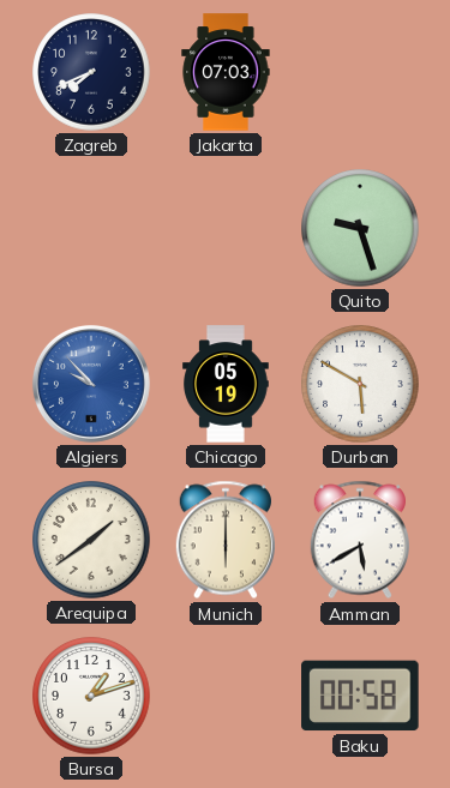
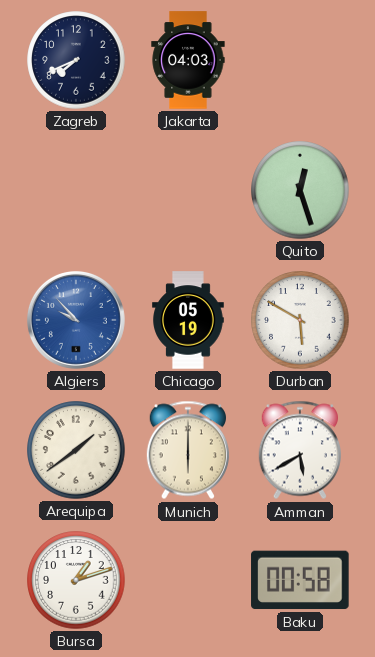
Jakarta: 07:03 -> 04:03
Quito: 9:27 -> 12:27
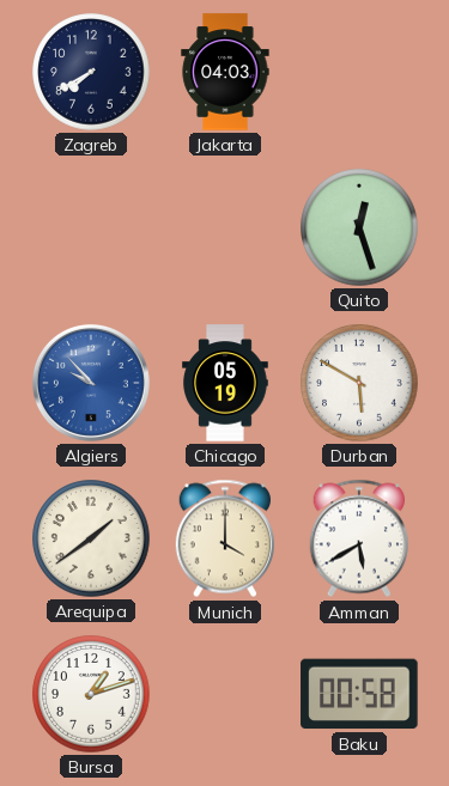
Zagreb: 7:41 -> 7:40
Munich: 6:00 -> 4:00
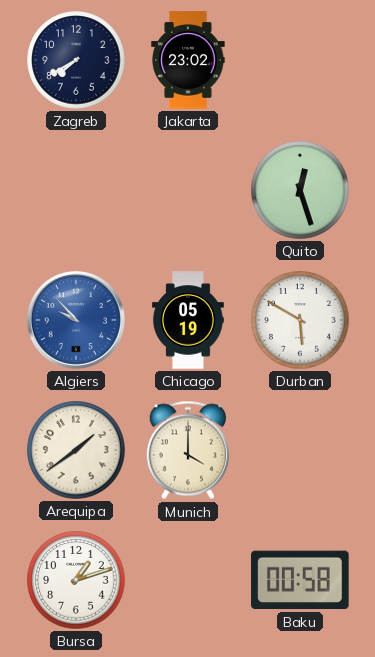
Jakarta: 04:03 -> 23:02
Amman: 5:40 -> none
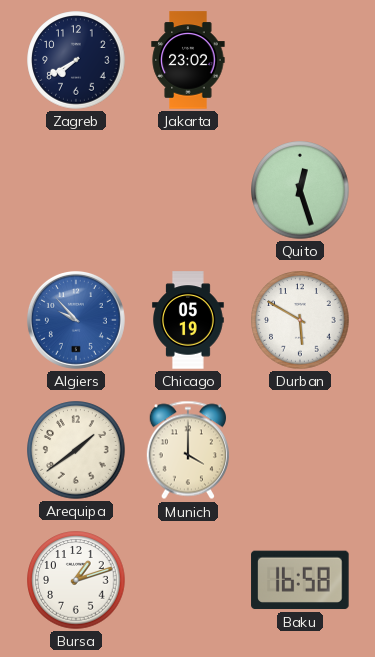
Baku: 00:58 -> 16:58
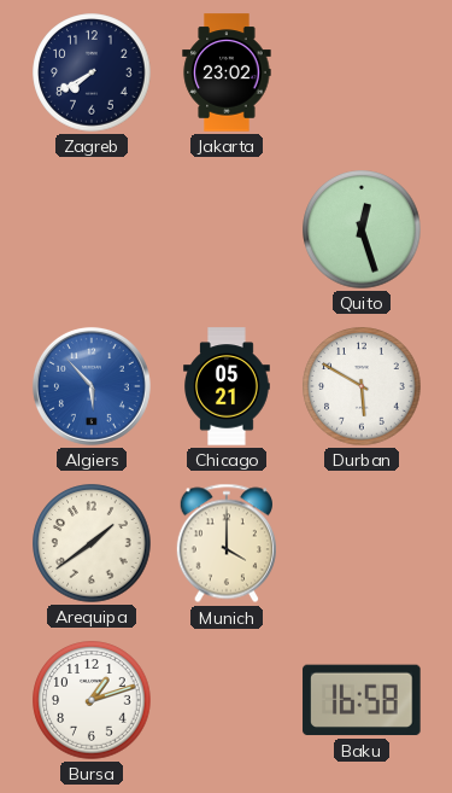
Algiers: 9:53 -> 5:53
Chicago: 05:19 -> 05:21
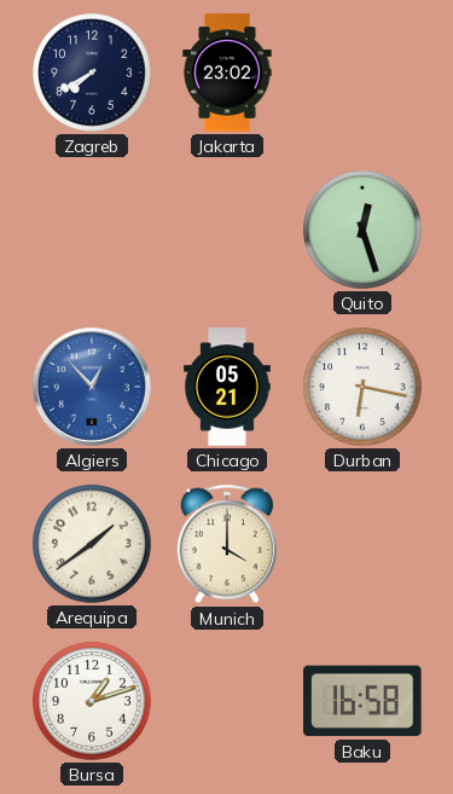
Algiers: 5:53 -> 12:53
Durban: 5:50 -> 6:17
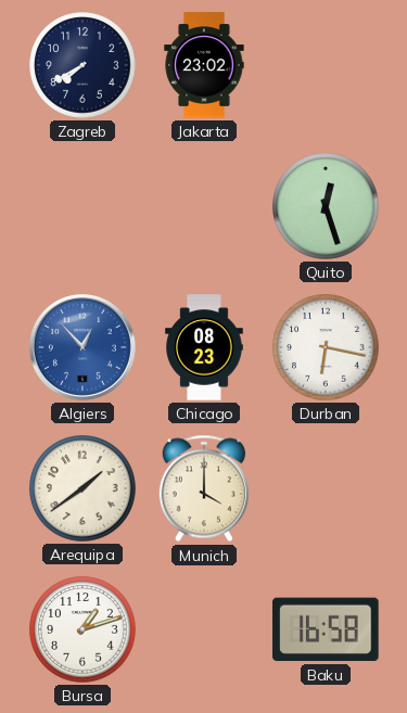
Chicago: 05:21 -> 08:23
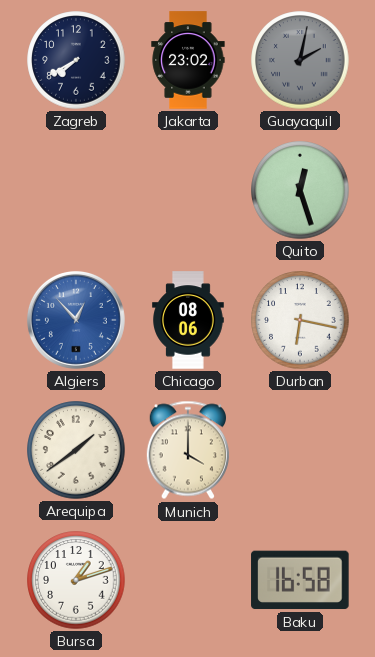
Guayaquil: none -> 2:02
Chicago: 08:23 -> 08:06
